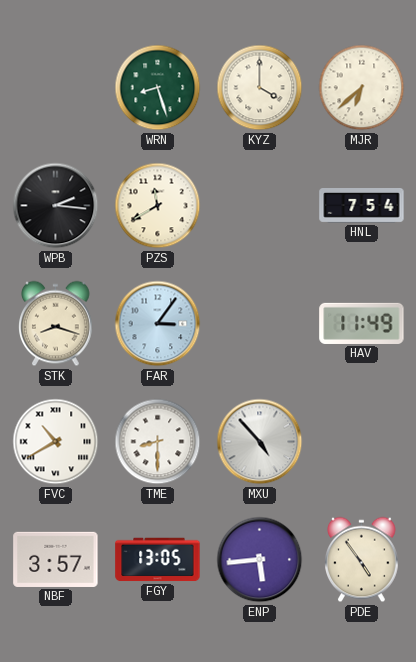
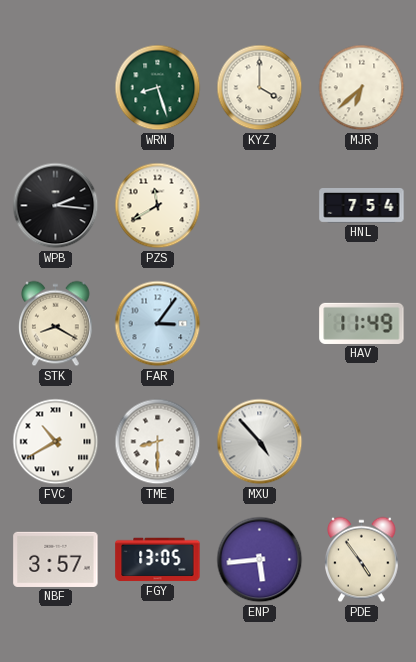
STK: 8:18 -> 8:20
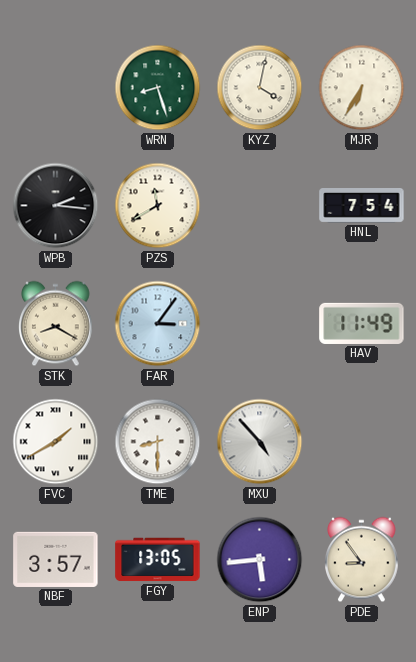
KYZ: 4:00 -> 4:02
MJR: 6:38 -> 6:35
FVC: 10:40 -> 1:40
PDE: 4:54 -> 8:54
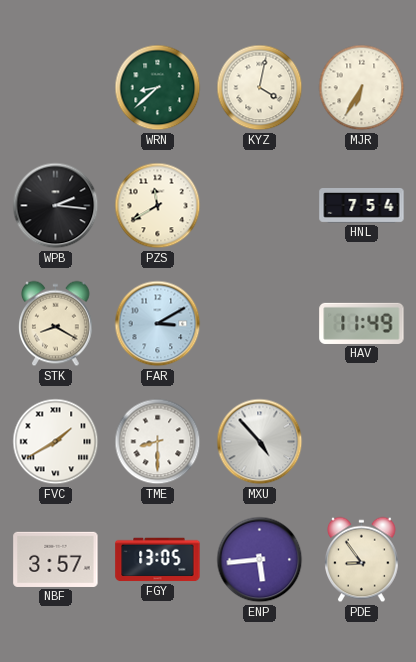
WRN: 8:27 -> 8:38
FAR: 3:06 -> 3:10
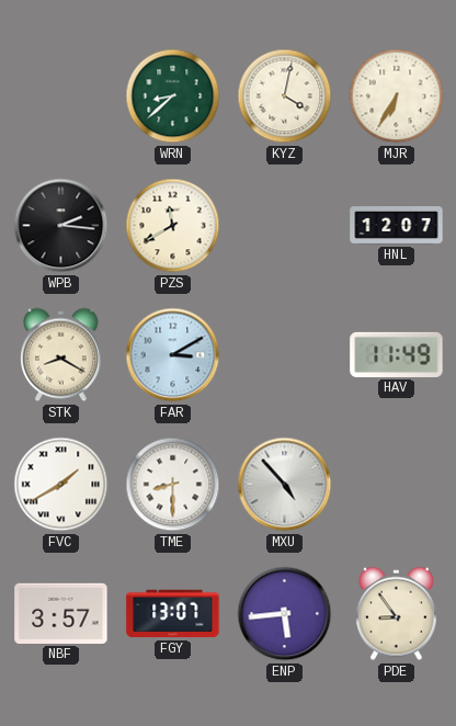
HNL: 7:54 -> 12:07
FGY: 13:05 -> 13:07
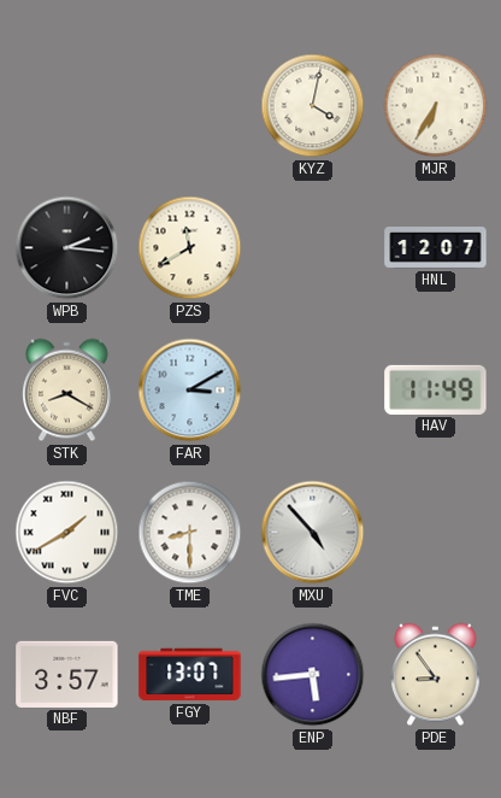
WRN: 8:38 -> none
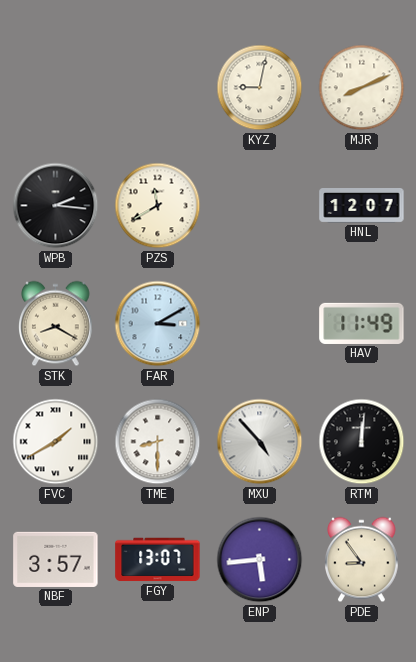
KYZ: 4:02 -> 9:02
MJR: 6:35 -> 8:11
RTM: none -> 12:01
